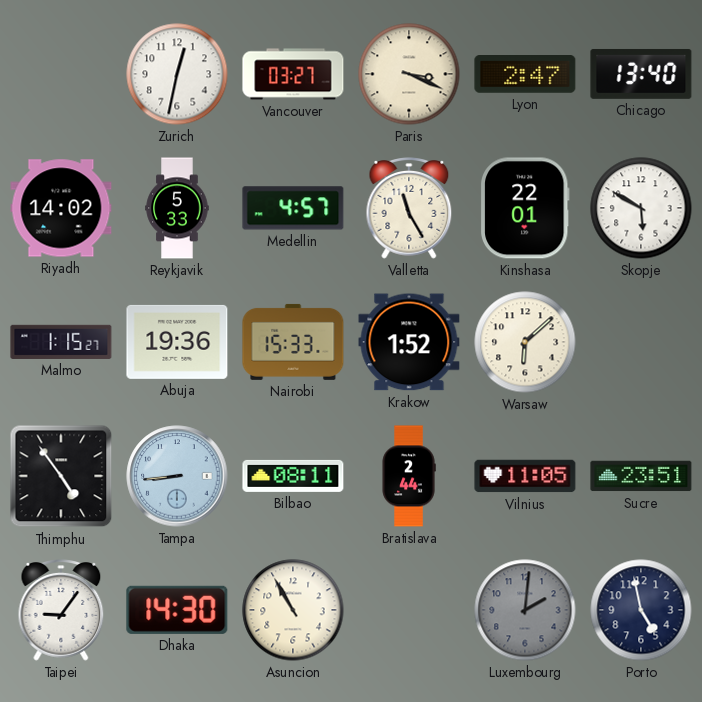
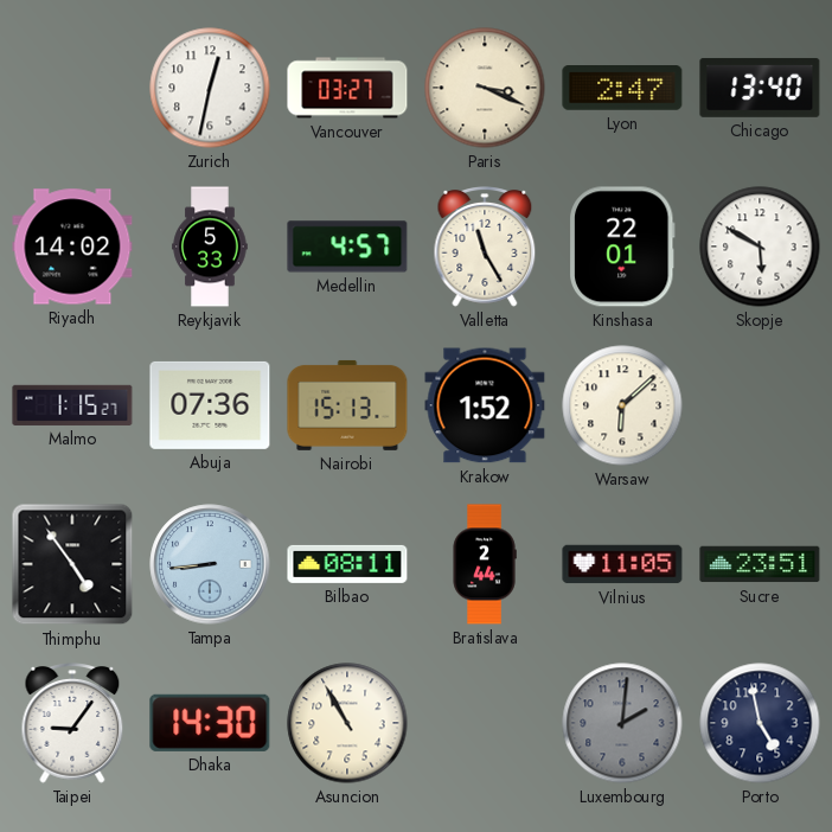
Abuja: 19:36 -> 07:36
Nairobi: 15:33 -> 15:13
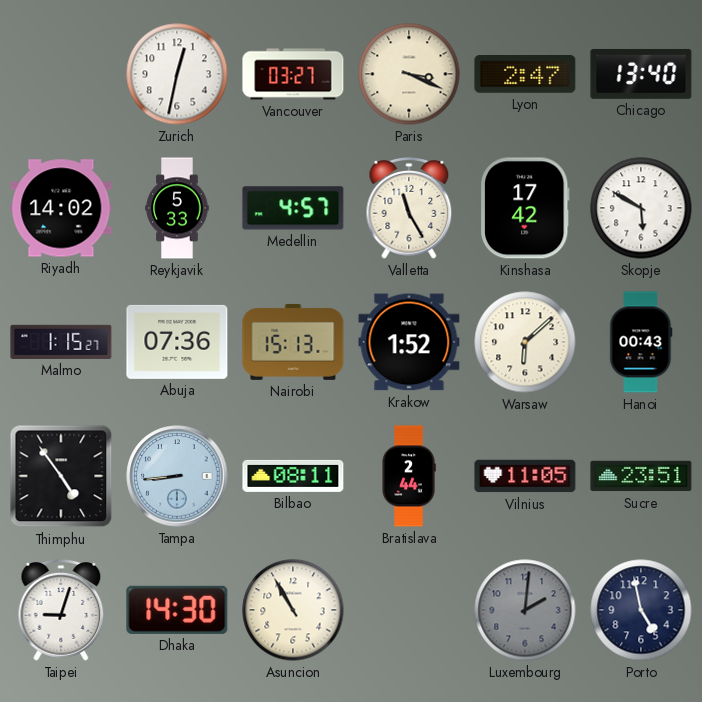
Kinshasa: 22:01 -> 17:42
Hanoi: none -> 00:43
Taipei: 9:06 -> 9:03
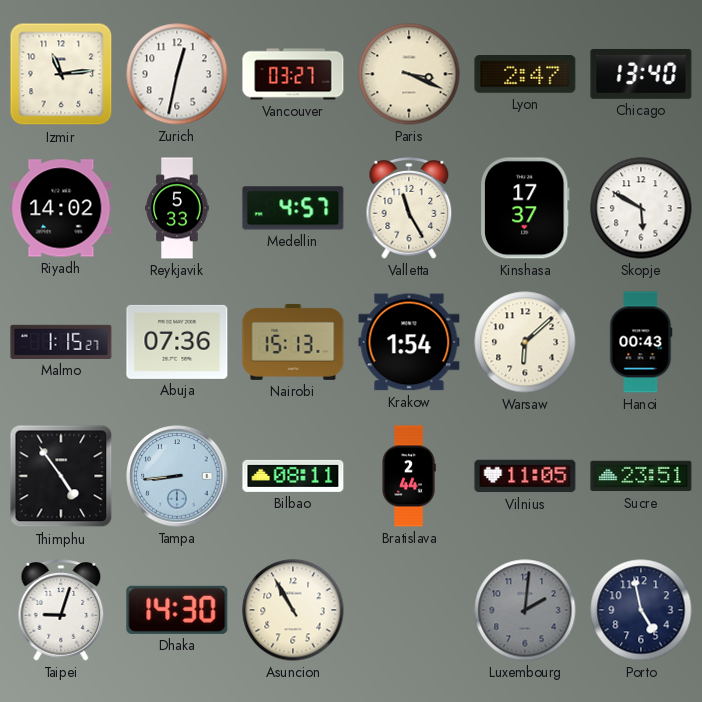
Izmir: none -> 11:14
Kinshasa: 17:42 -> 17:37
Krakow: 1:52 -> 1:54
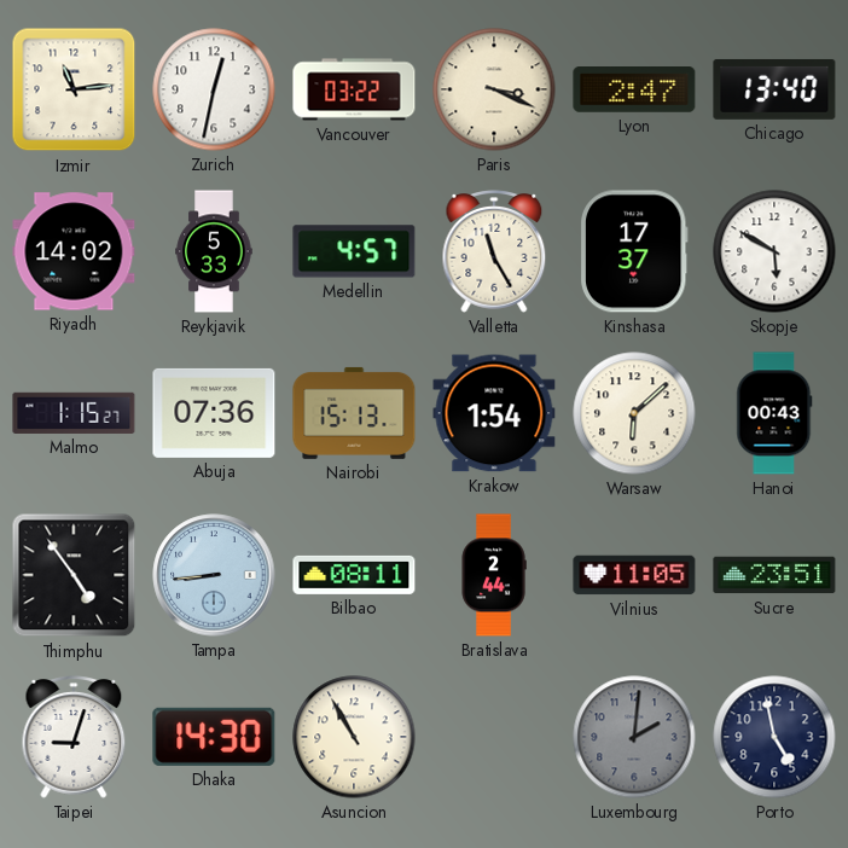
Vancouver: 03:27 -> 03:22
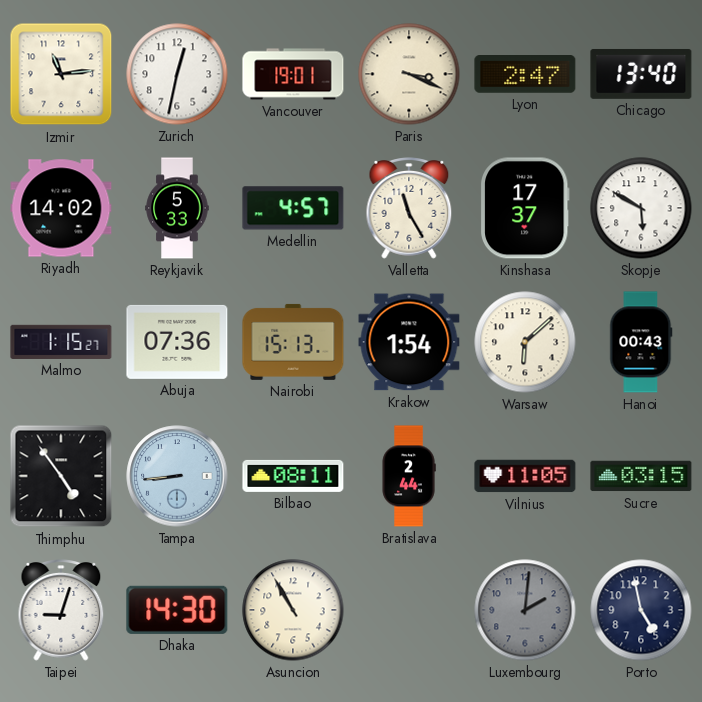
Vancouver: 03:22 -> 19:01
Sucre: 23:51 -> 03:15
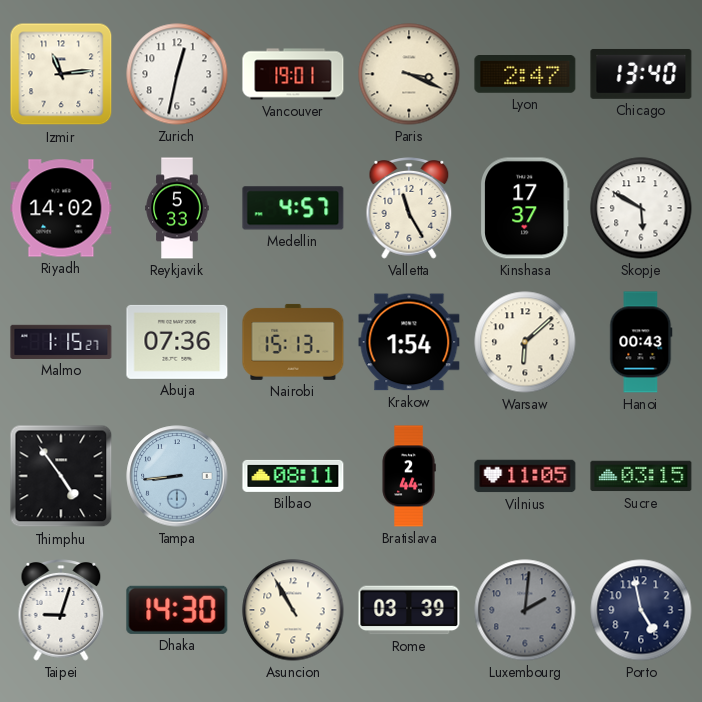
Rome: none -> 03:39
